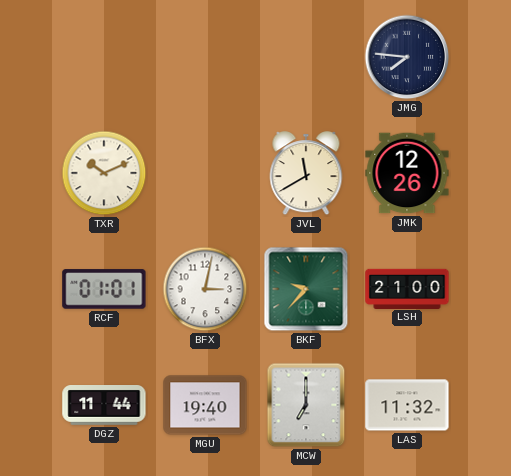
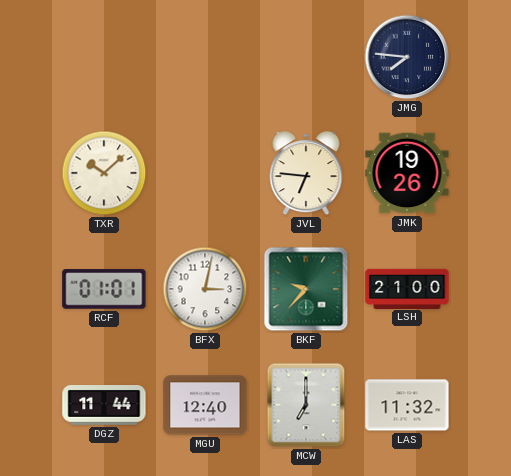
TXR: 10:11 -> 10:08
JVL: 11:40 -> 6:46
JMK: 12:26 -> 19:26
MGU: 19:40 -> 12:40
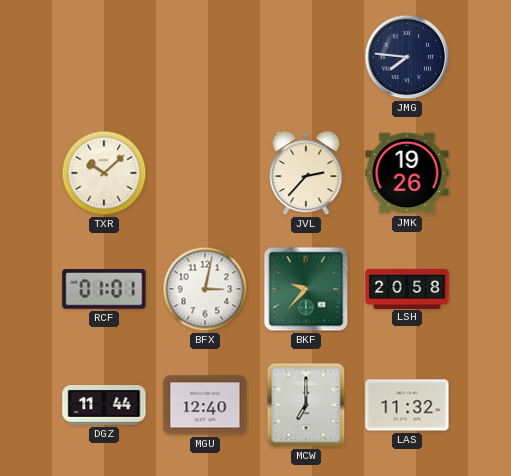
JVL: 6:46 -> 2:37
LSH: 21:00 -> 20:58
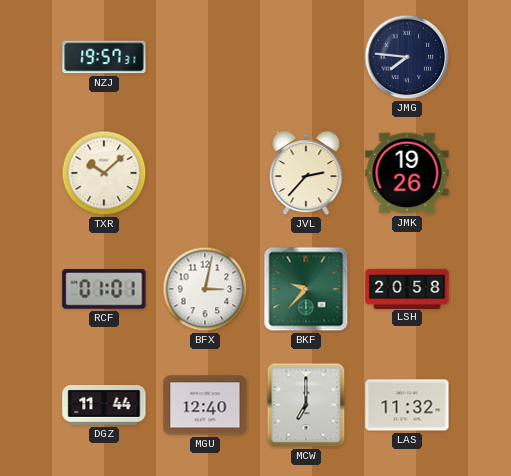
NZJ: none -> 19:57
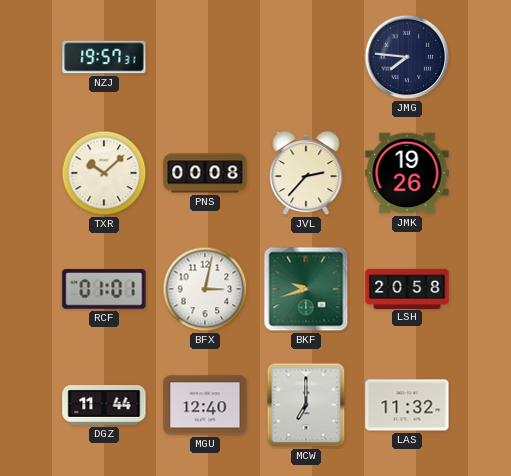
PNS: none -> 00:08
BKF: 9:37 -> 9:42
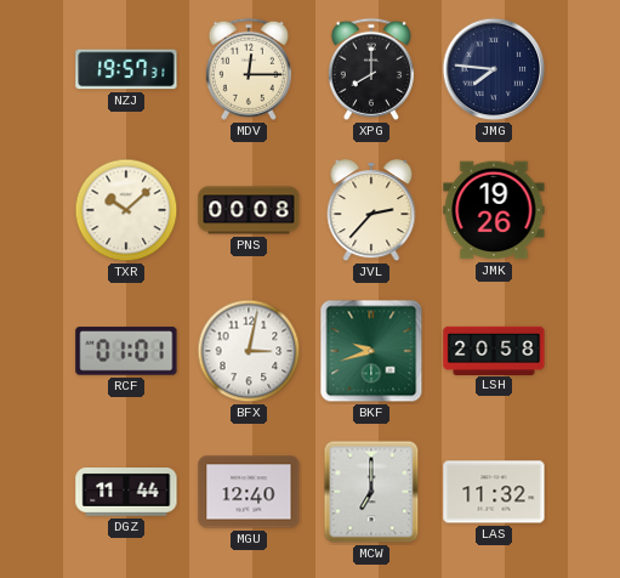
MDV: none -> 12:15
XPG: none -> 8:00
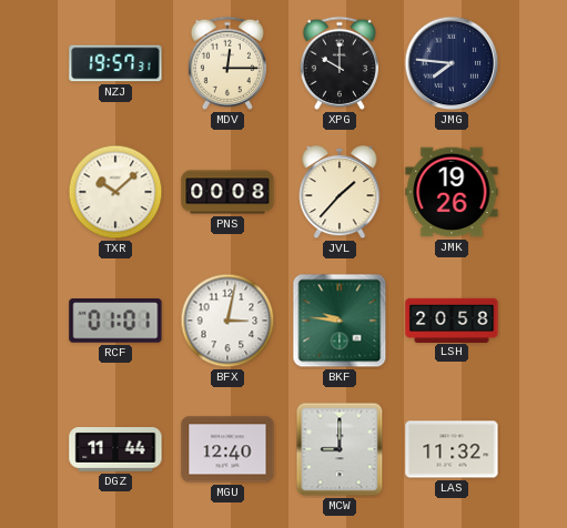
XPG: 8:00 -> 10:00
JVL: 2:37 -> 1:37
BKF: 9:42 -> 9:46
MCW: 7:00 -> 9:00
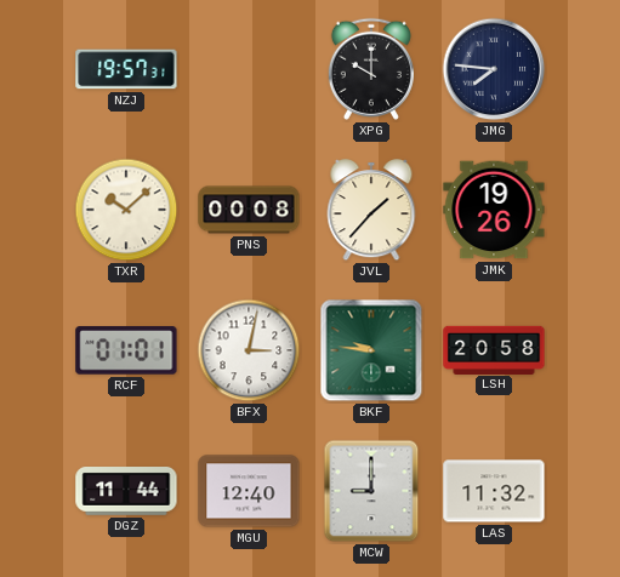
MDV: 12:15 -> none
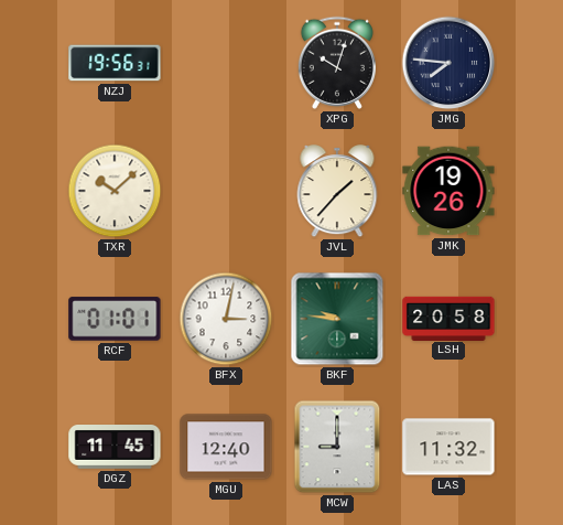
NZJ: 19:57 -> 19:56
XPG: 10:00 -> 10:03
PNS: 00:08 -> none
DGZ: 11:44 -> 11:45
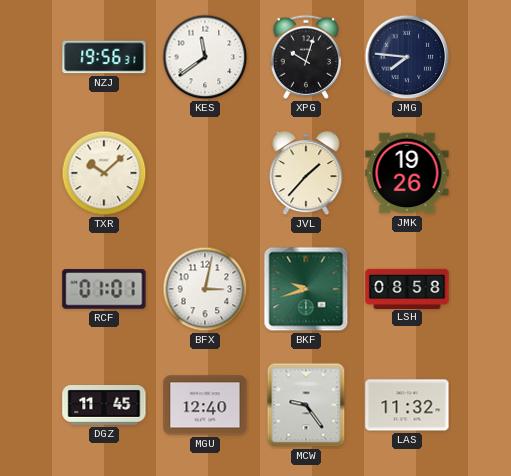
KES: none -> 11:39
BKF: 9:46 -> 9:42
LSH: 20:58 -> 08:58
MCW: 9:00 -> 9:24
